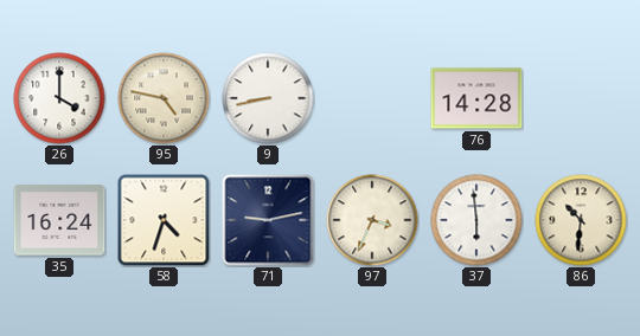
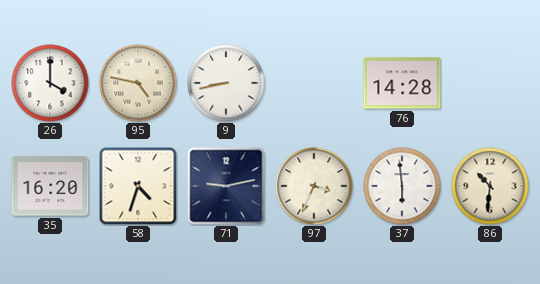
35: 16:24 -> 16:20
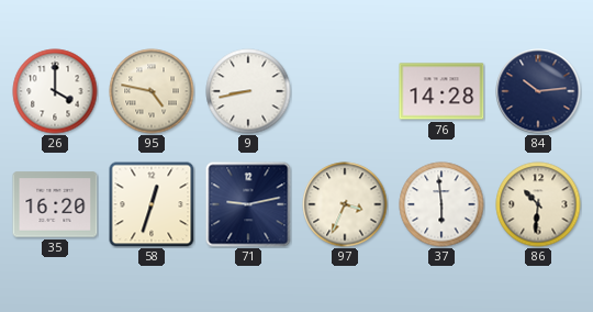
84: none -> 10:14
58: 4:33 -> 12:33
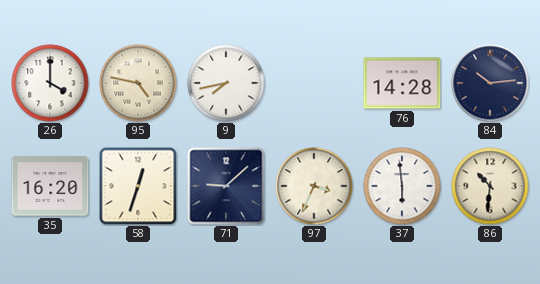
9: 8:43 -> 7:43
71: 9:13 -> 9:08
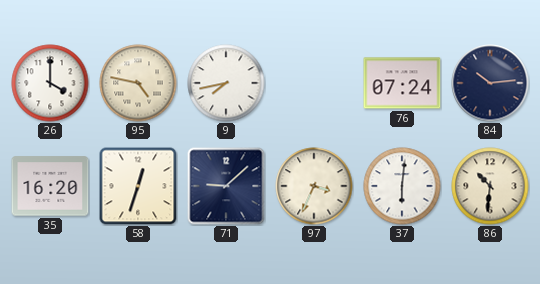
76: 14:28 -> 07:24
37: 5:59 -> 6:01
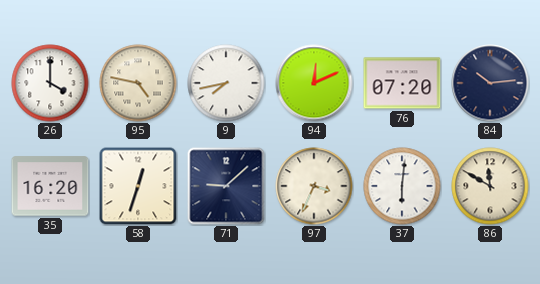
94: none -> 12:11
76: 07:24 -> 07:20
86: 10:31 -> 11:50
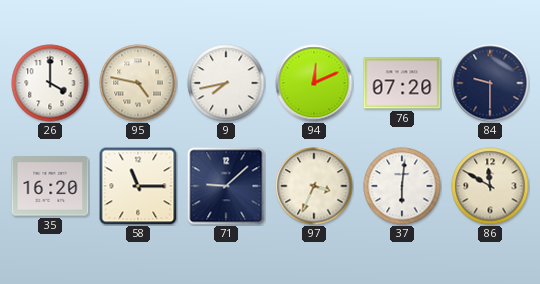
84: 10:14 -> 9:30
58: 12:33 -> 11:15
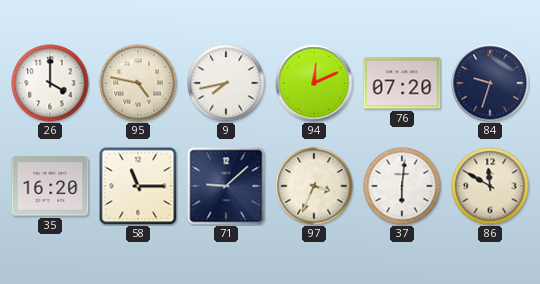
84: 9:30 -> 9:33
